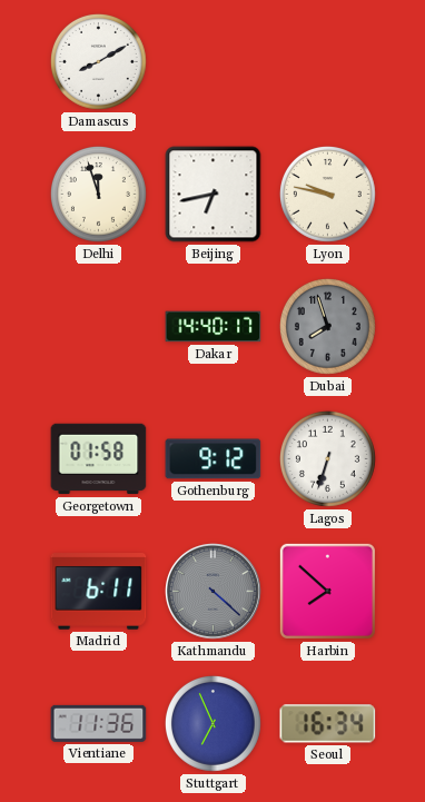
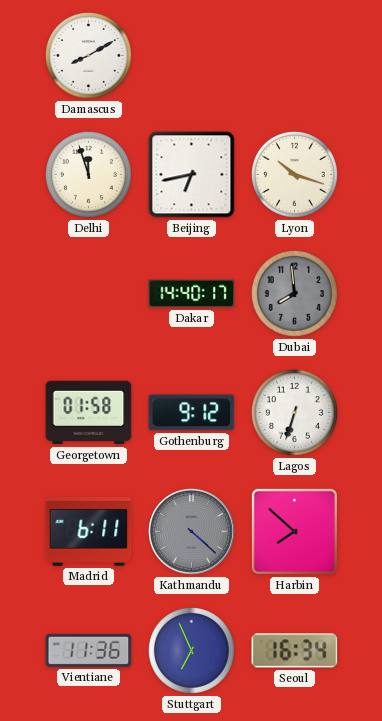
Lyon: 9:47 -> 10:18
Dubai: 7:57 -> 7:59
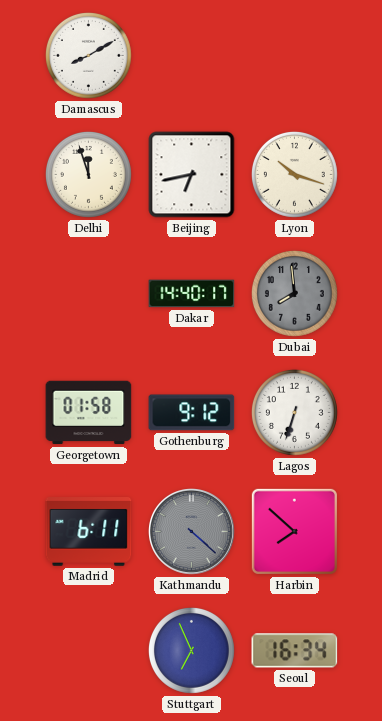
Vientiane: 11:36 -> none
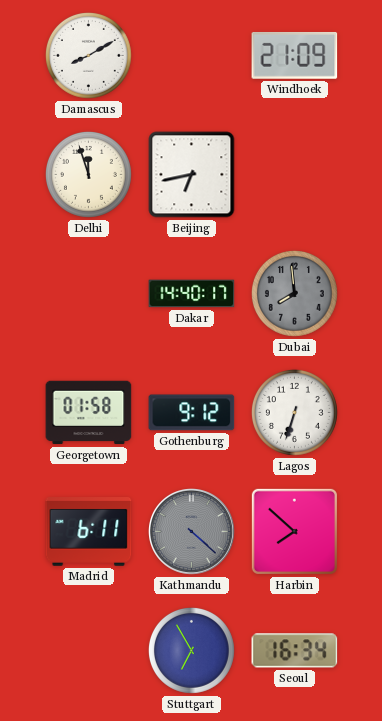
Windhoek: none -> 21:09
Lyon: 10:18 -> none
Stuttgart: 6:56 -> 6:55
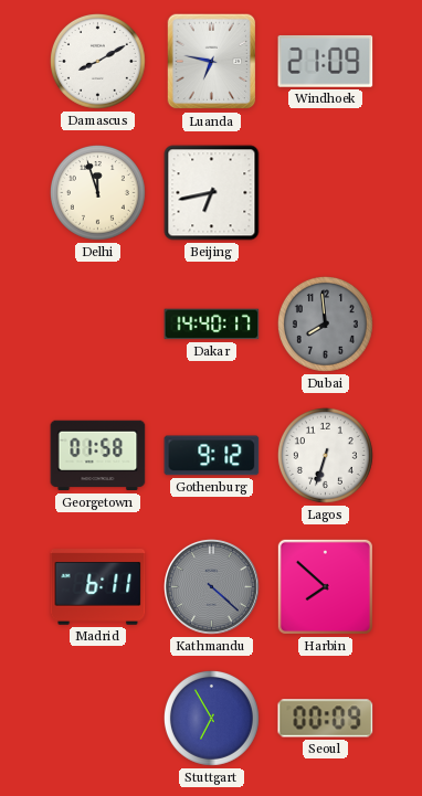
Luanda: none -> 6:47
Seoul: 16:34 -> 00:09
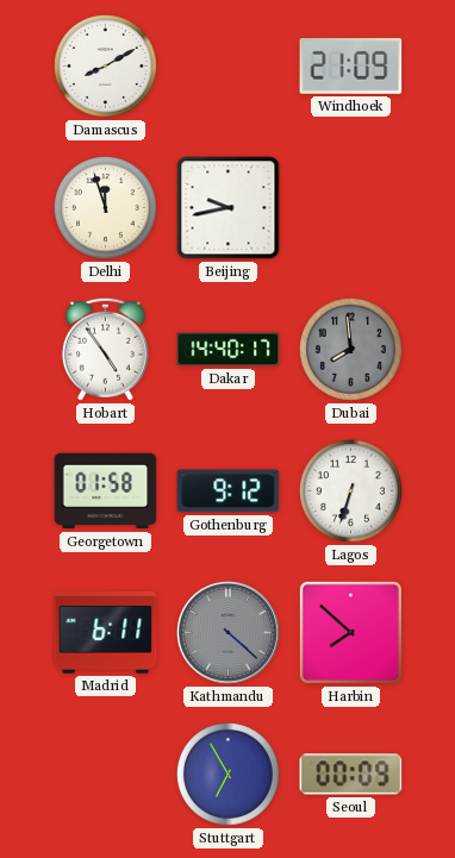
Luanda: 6:47 -> none
Beijing: 6:43 -> 9:43
Hobart: none -> 4:54
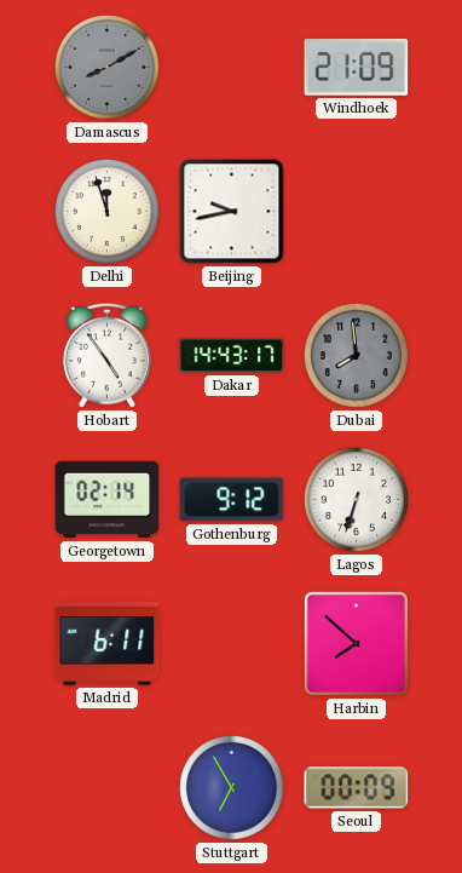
Damascus dial: white -> grey
Dakar: 14:40 -> 14:43
Georgetown: 01:58 -> 02:14
Kathmandu: 4:22 -> none
